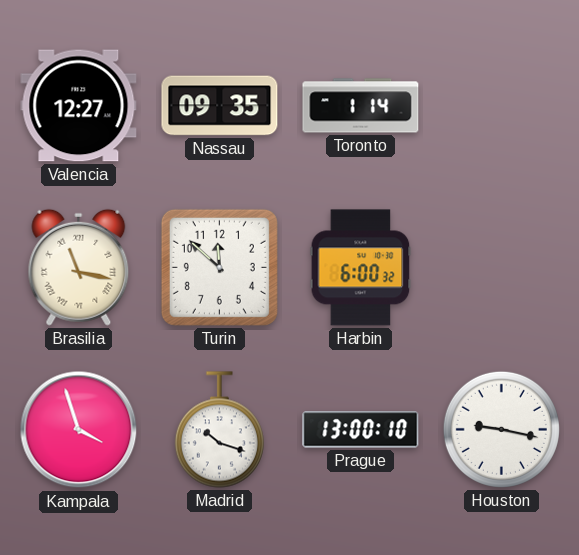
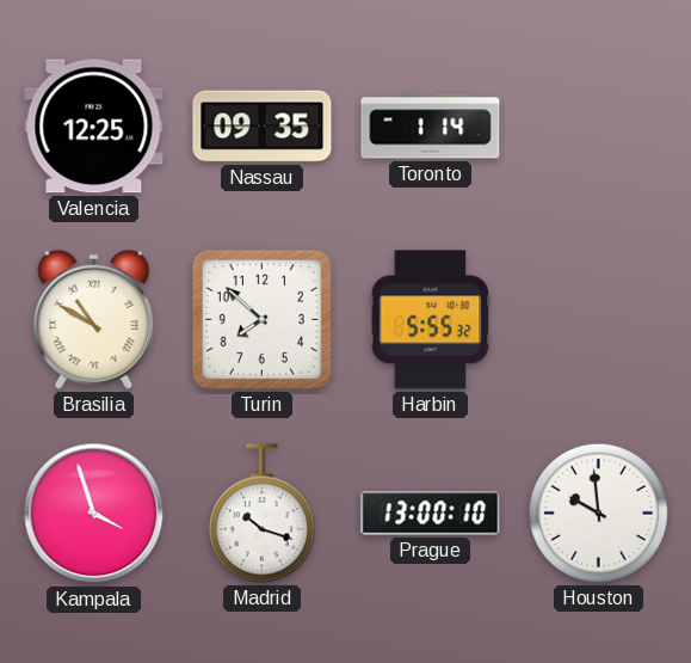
Valencia: 12:27 -> 12:25
Brasilia: 11:17 -> 10:50
Turin: 11:52 -> 7:52
Harbin: 6:00 -> 5:55
Houston: 9:17 -> 9:59
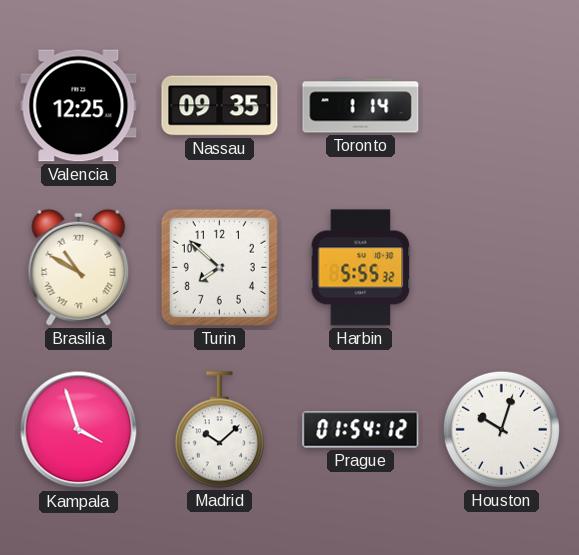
Madrid: 10:18 -> 10:08
Prague: 13:00 -> 01:54
Houston: 9:59 -> 10:03
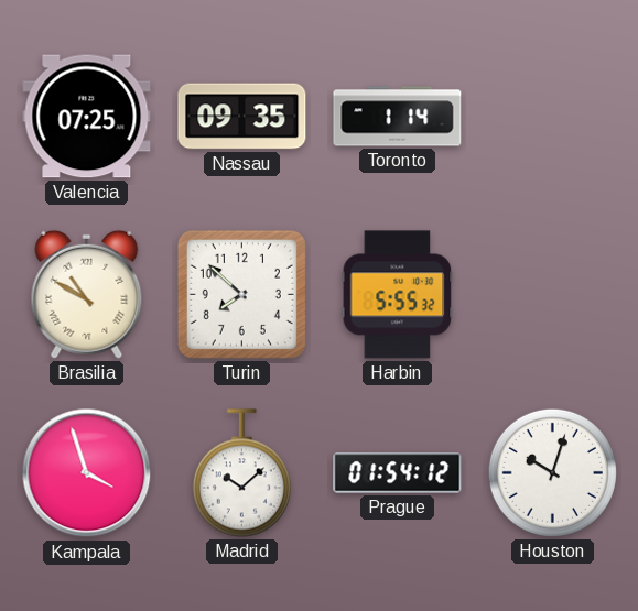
Valencia: 12:25 -> 07:25
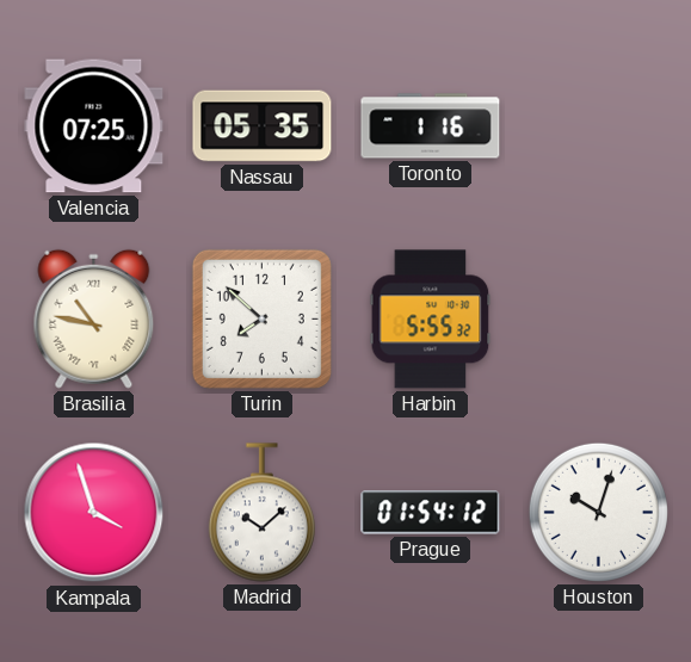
Nassau: 09:35 -> 05:35
Toronto: 1:14 -> 1:16
Brasilia: 10:50 -> 10:47
